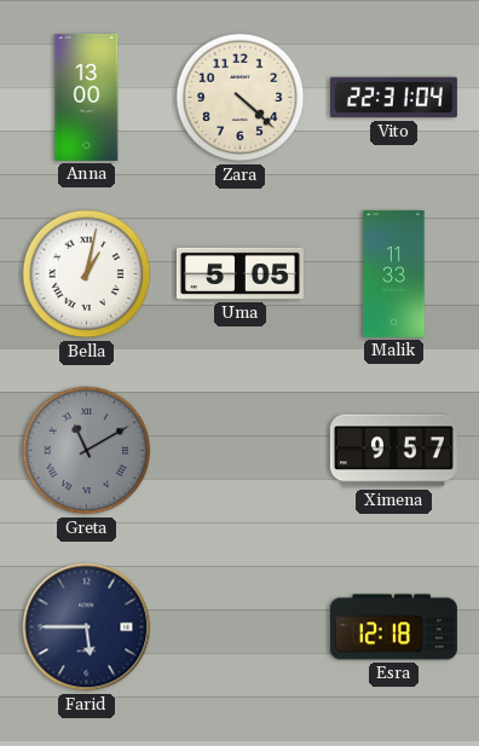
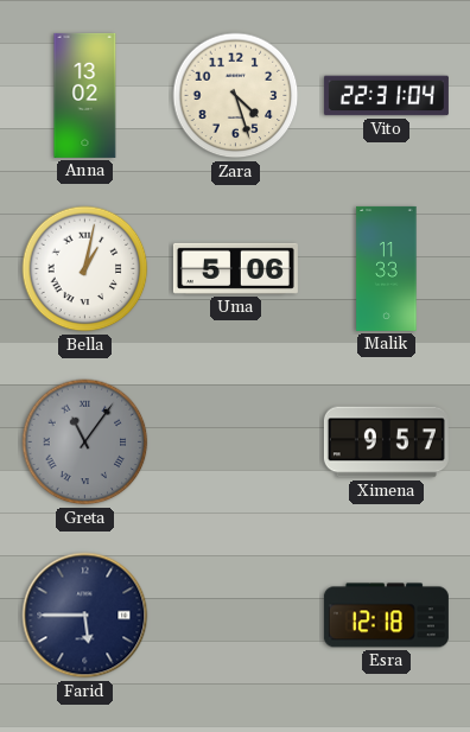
Anna: 13:00 -> 13:02
Zara: 4:22 -> 4:27
Uma: 5:05 -> 5:06
Greta: 11:10 -> 11:06
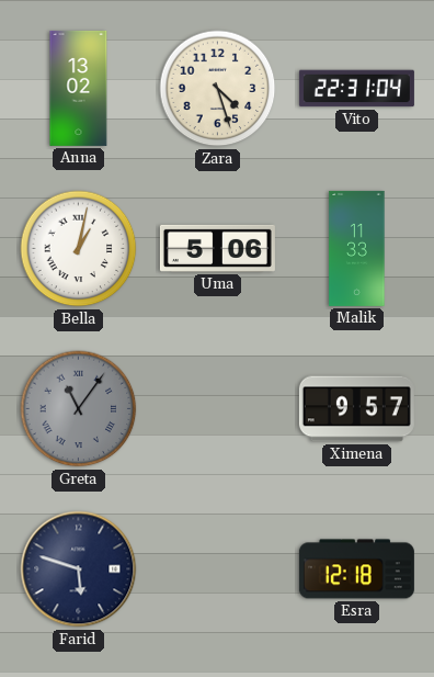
Farid: 5:45 -> 5:48
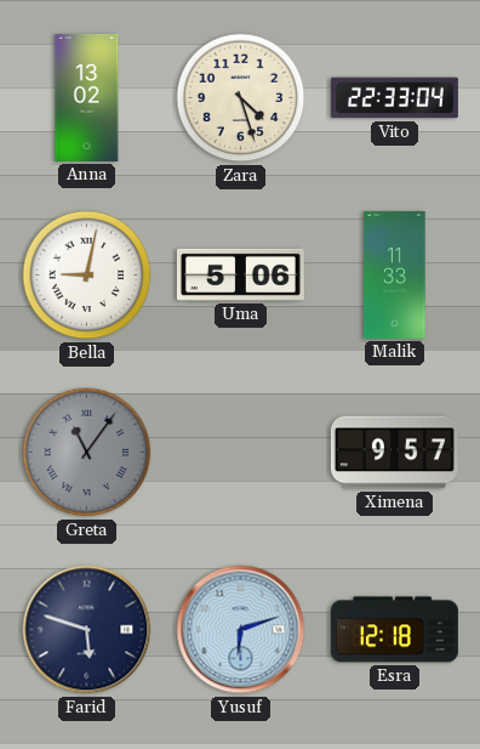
Vito: 22:31 -> 22:33
Bella: 1:02 -> 9:02
Yusuf: none -> 6:12
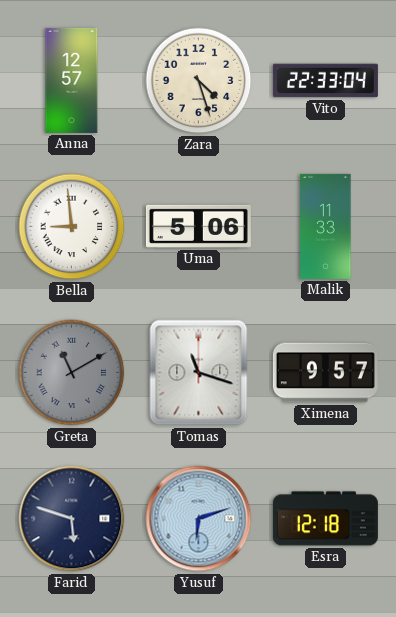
Anna: 13:02 -> 12:57
Bella: 9:02 -> 8:59
Greta: 11:06 -> 11:10
Tomas: none -> 11:18
